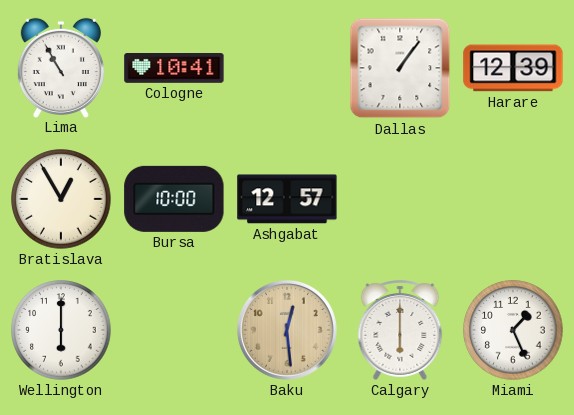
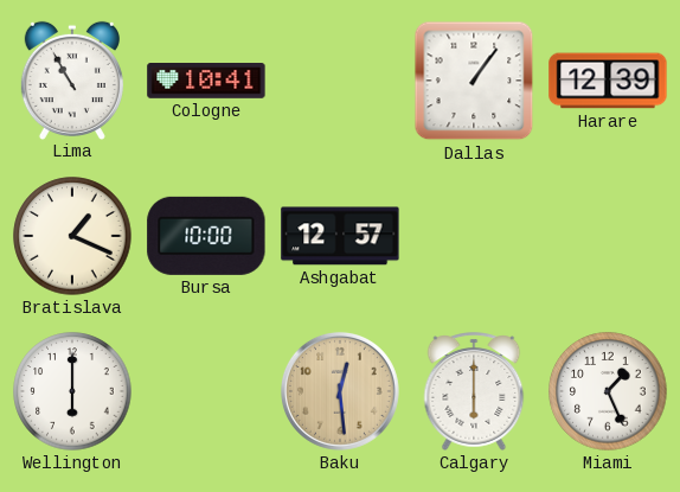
Bratislava: 12:55 -> 1:19
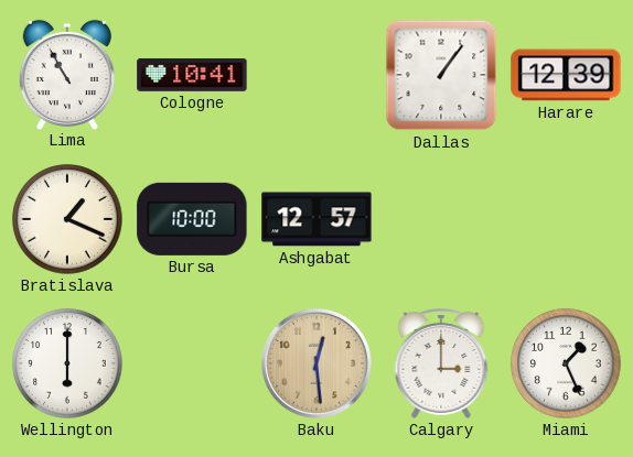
Calgary: 6:00 -> 3:00
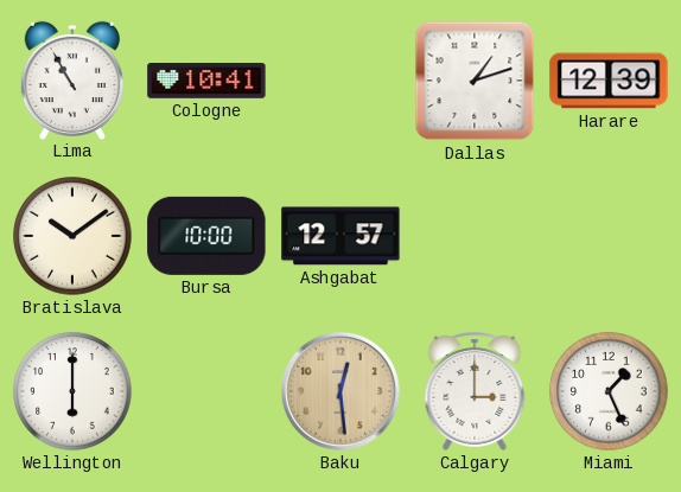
Dallas: 1:06 -> 1:12
Bratislava: 1:19 -> 10:09
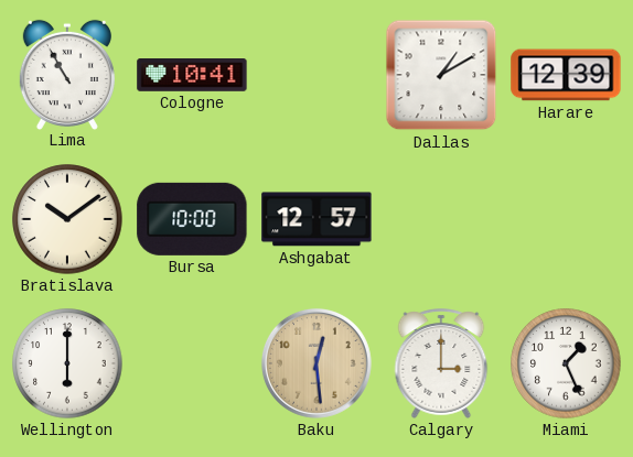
Dallas: 1:12 -> 1:10
